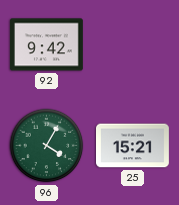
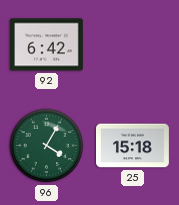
92: 9:42 -> 6:42
25: 15:21 -> 15:18
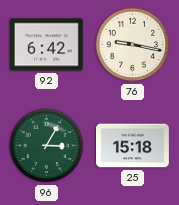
76: none -> 9:17
96: 4:05 -> 3:05
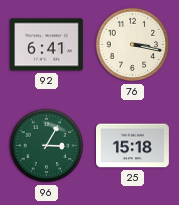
92: 6:42 -> 6:41
76: 9:17 -> 3:17
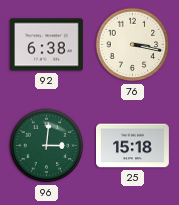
92: 6:41 -> 6:38
96: 3:05 -> 3:01
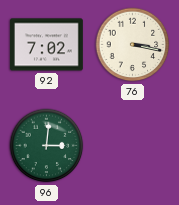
92: 6:38 -> 7:02
25: 15:18 -> none
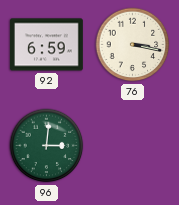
92: 7:02 -> 6:59
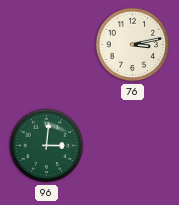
92: 6:59 -> none
76: 3:17 -> 3:13
